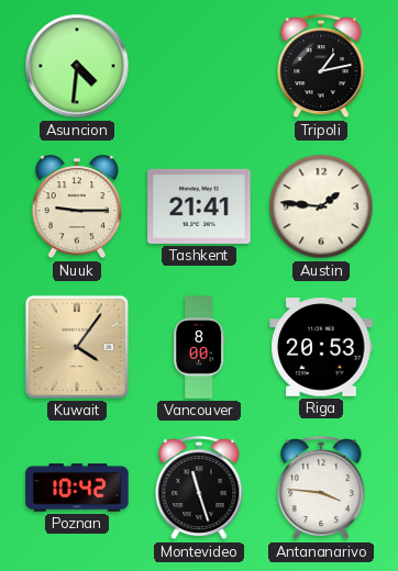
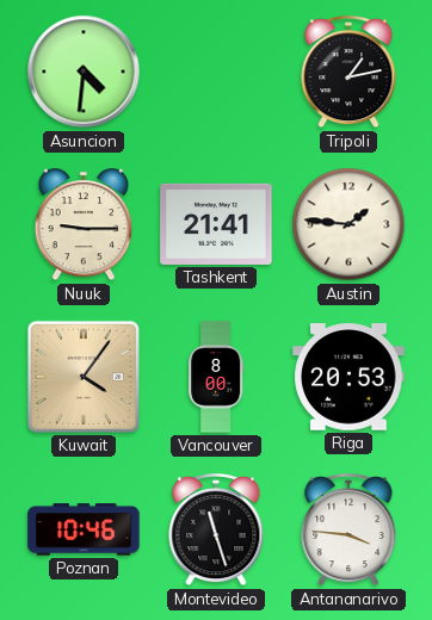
Poznan: 10:42 -> 10:46
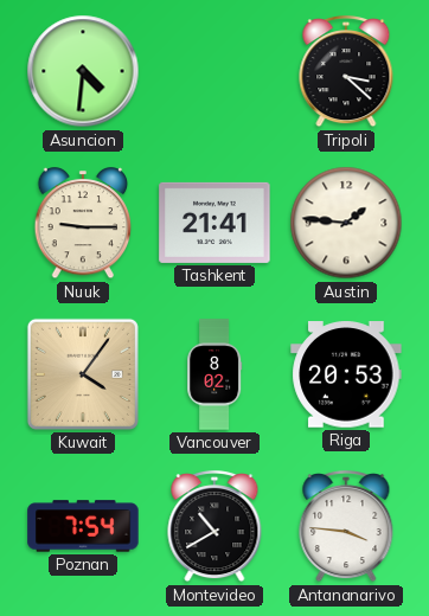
Tripoli: 1:13 -> 3:22
Vancouver: 8:00 -> 8:02
Poznan: 10:46 -> 7:54
Montevideo: 11:27 -> 10:40
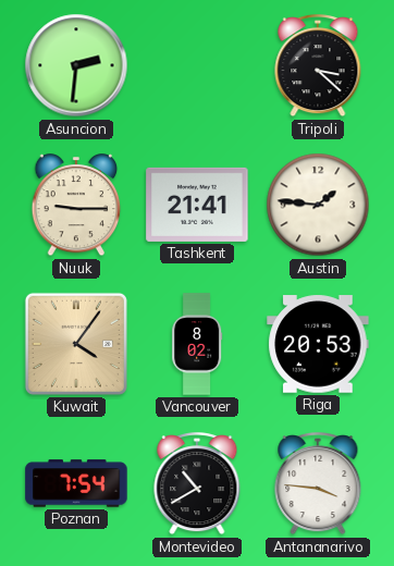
Asuncion: 4:31 -> 2:31
